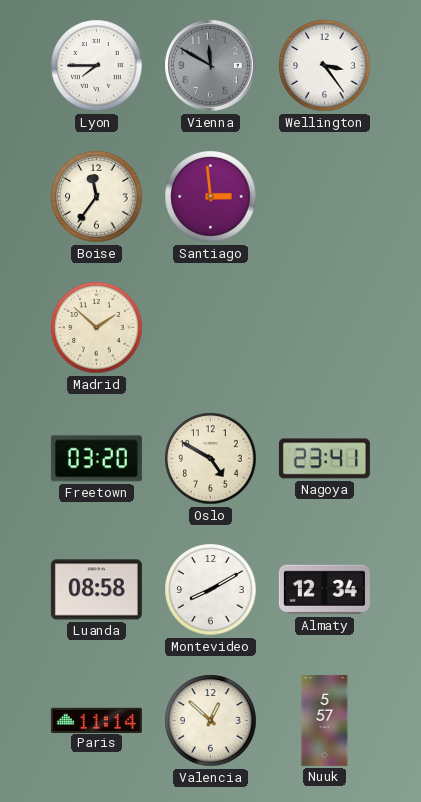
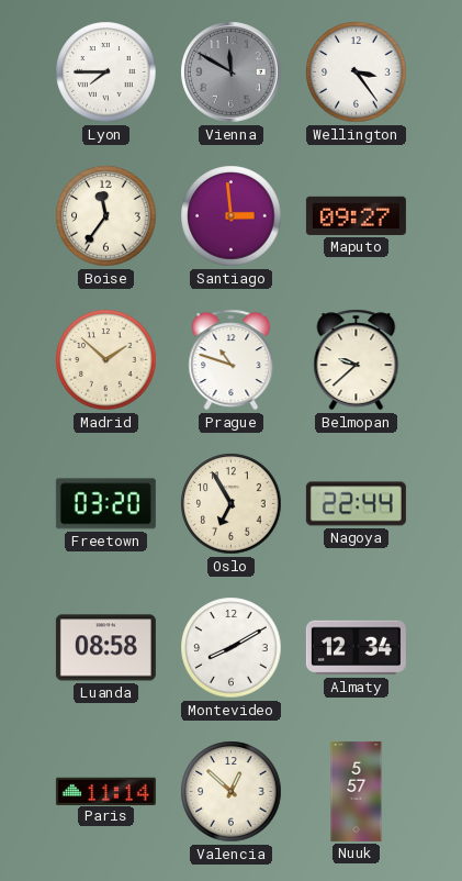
Maputo: none -> 09:27
Prague: none -> 10:48
Belmopan: none -> 9:38
Oslo: 4:50 -> 6:55
Nagoya: 23:41 -> 22:44
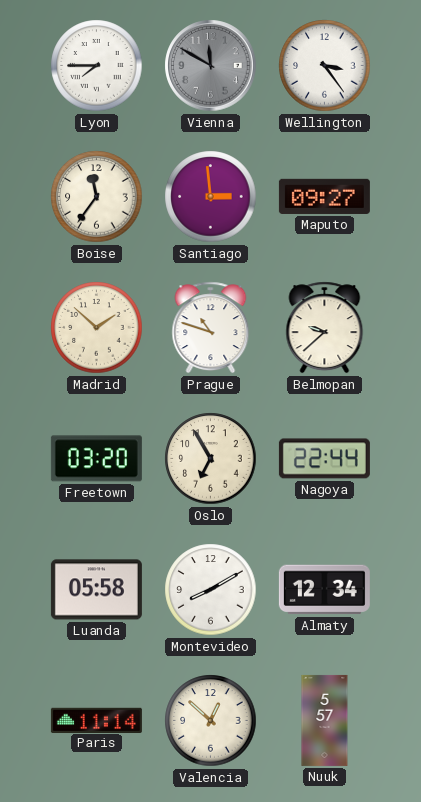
Luanda: 08:58 -> 05:58
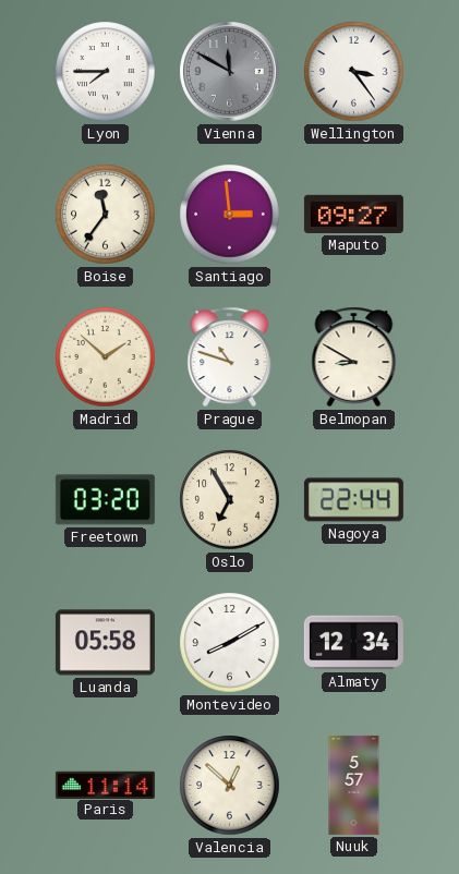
Belmopan: 9:38 -> 8:50
